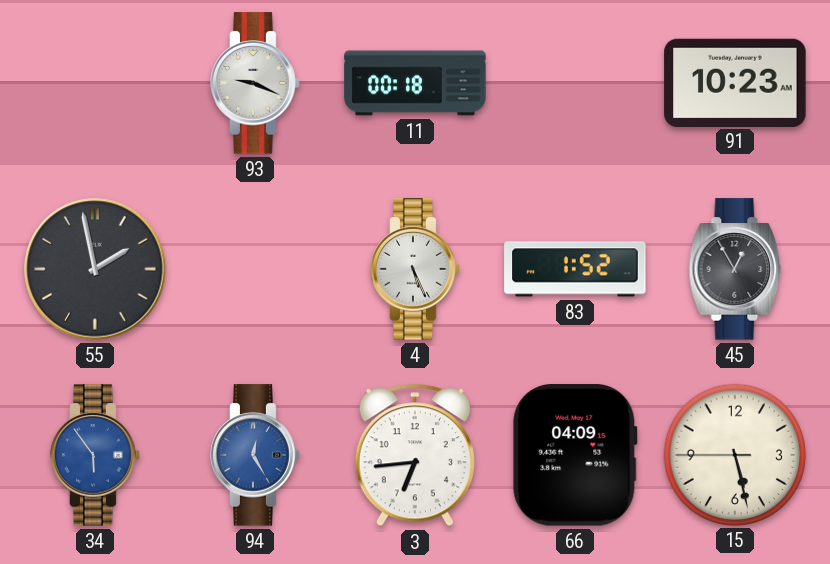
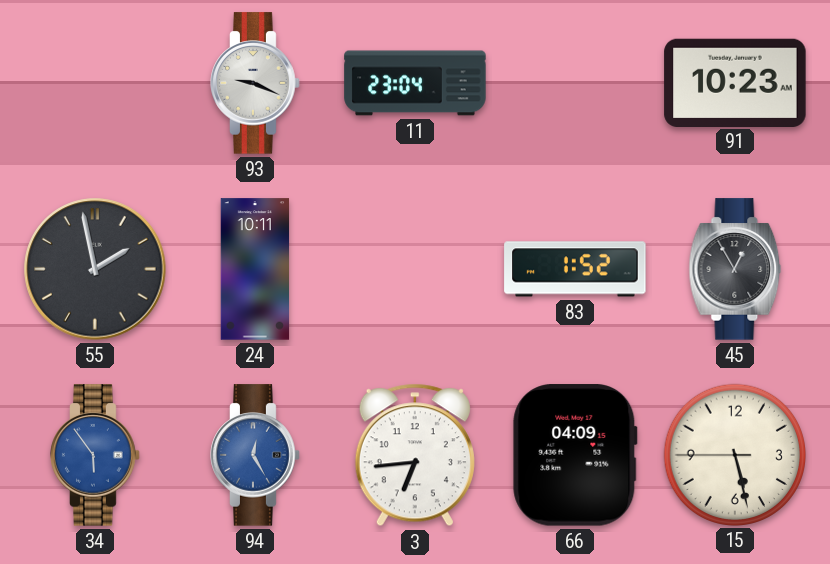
11: 00:18 -> 23:04
24: none -> 10:11
4: 5:26 -> none
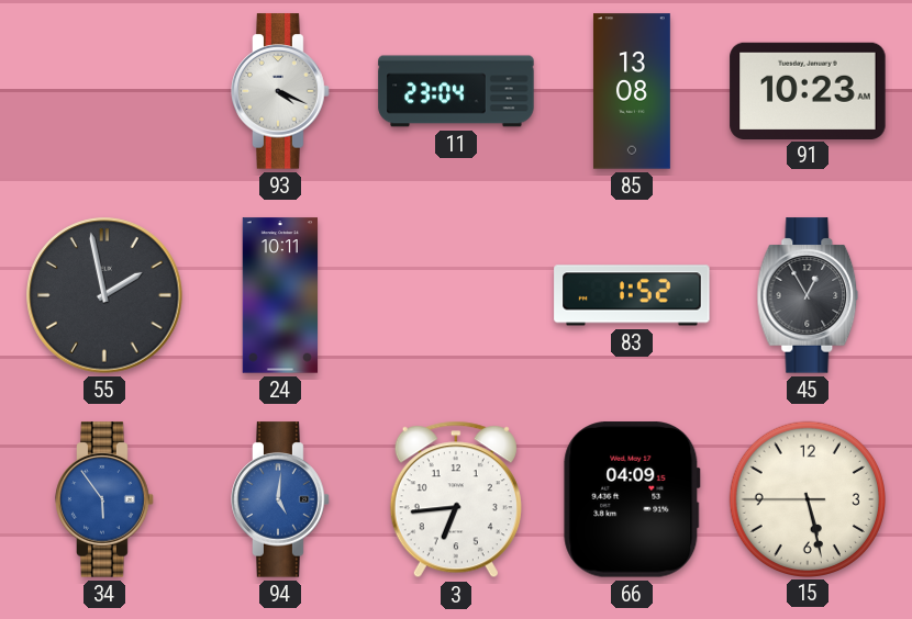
93: 9:19 -> 4:19
85: none -> 13:08
94: 12:25 -> 5:01
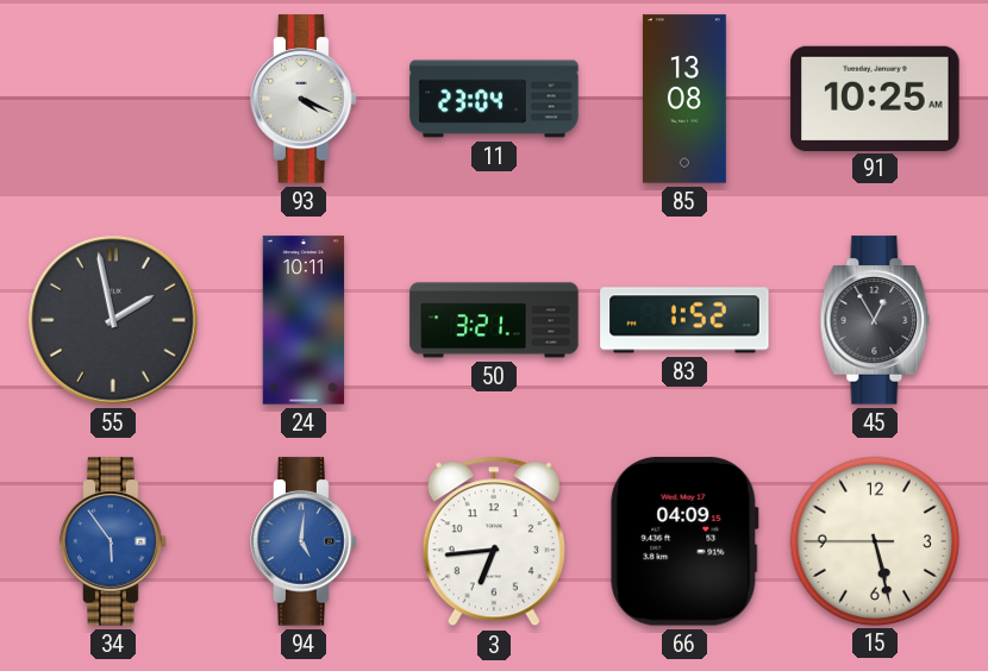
91: 10:23 -> 10:25
50: none -> 3:21
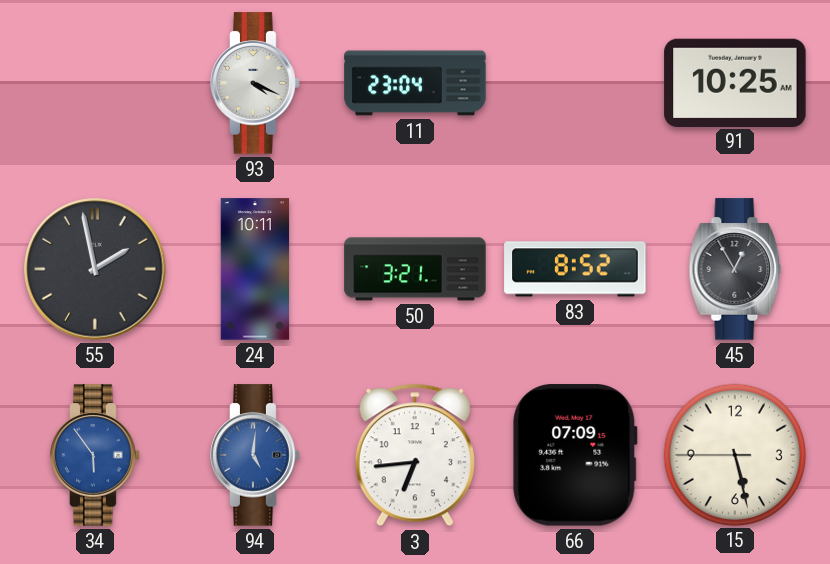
85: 13:08 -> none
83: 1:52 -> 8:52
66: 04:09 -> 07:09
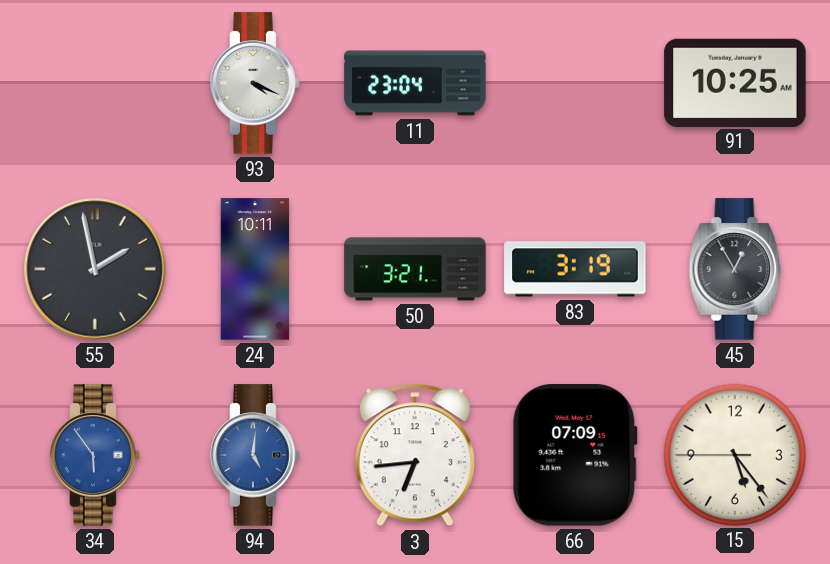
83: 8:52 -> 3:19
15: 5:27 -> 5:23
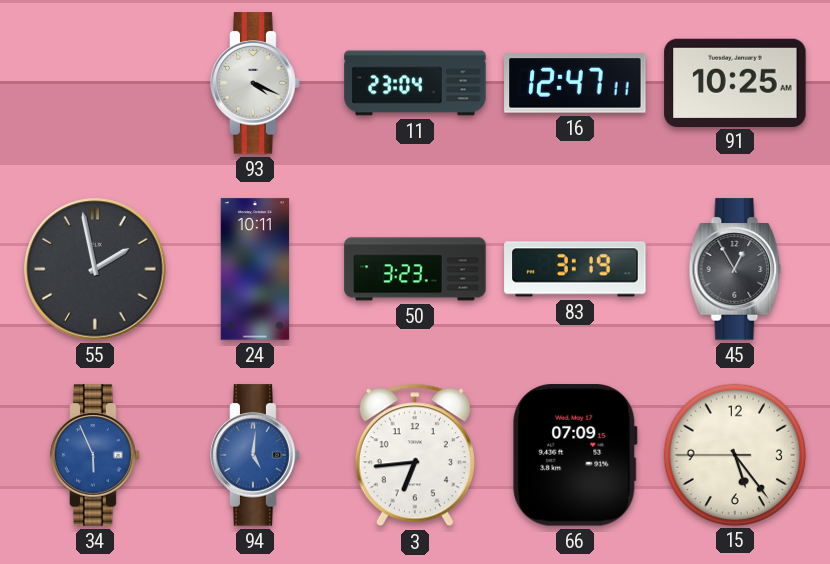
16: none -> 12:47
50: 3:21 -> 3:23
34: 5:54 -> 5:56
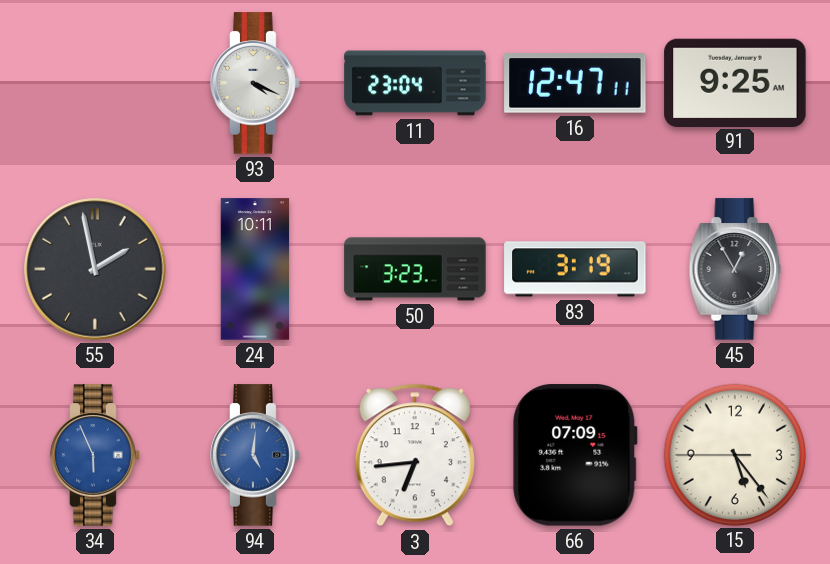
91: 10:25 -> 9:25
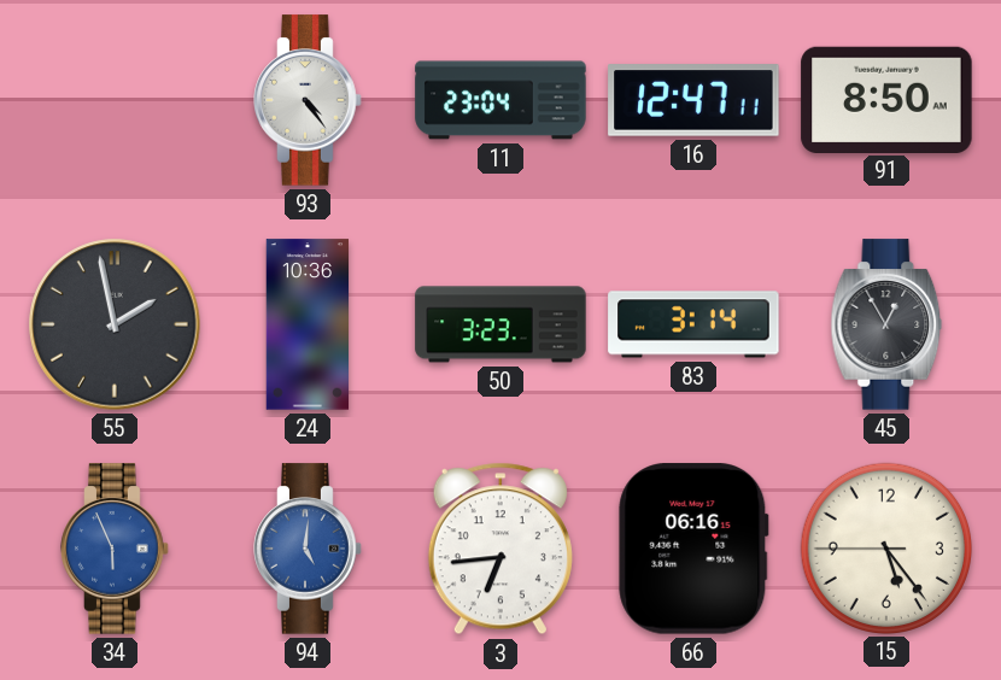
93: 4:19 -> 4:24
91: 9:25 -> 8:50
24: 10:11 -> 10:36
83: 3:19 -> 3:14
66: 07:09 -> 06:16
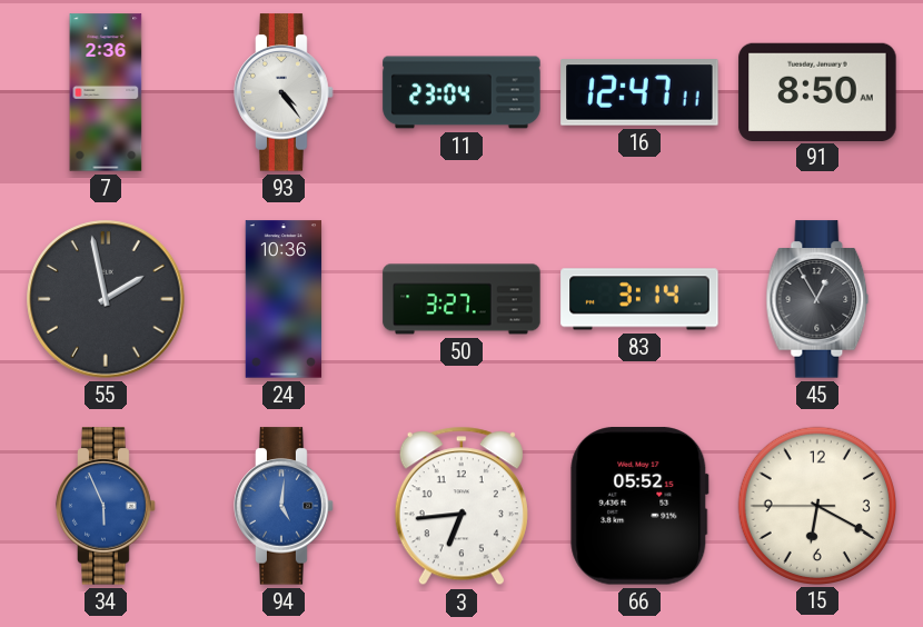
7: none -> 2:36
50: 3:23 -> 3:27
66: 06:16 -> 05:52
15: 5:23 -> 6:19
